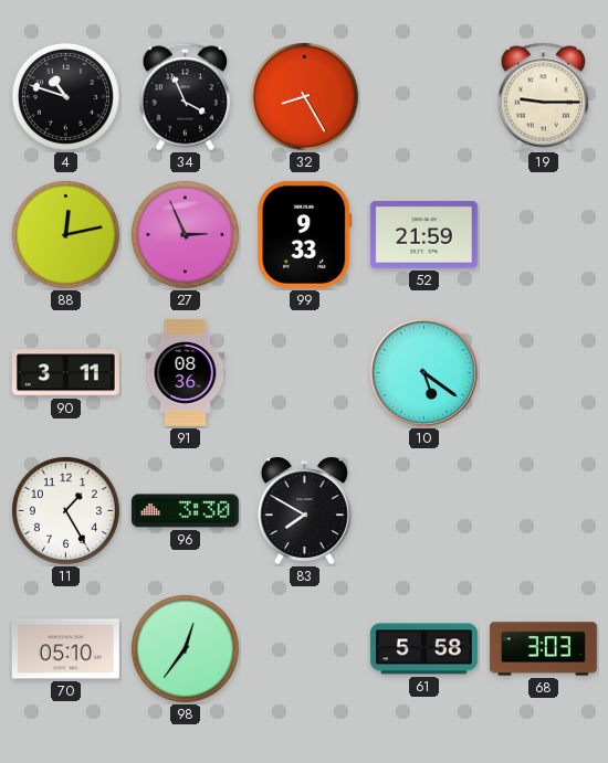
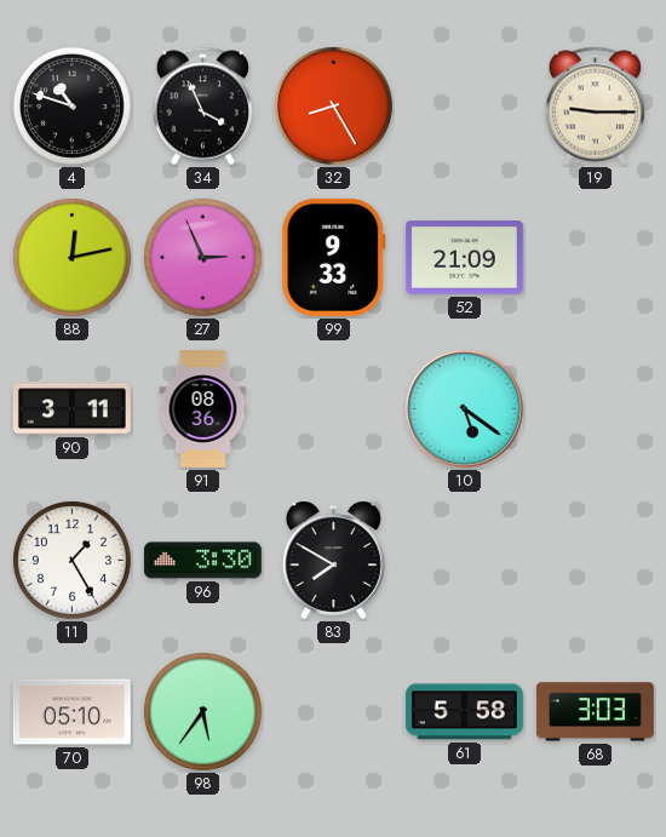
52: 21:59 -> 21:09
98: 12:36 -> 5:36
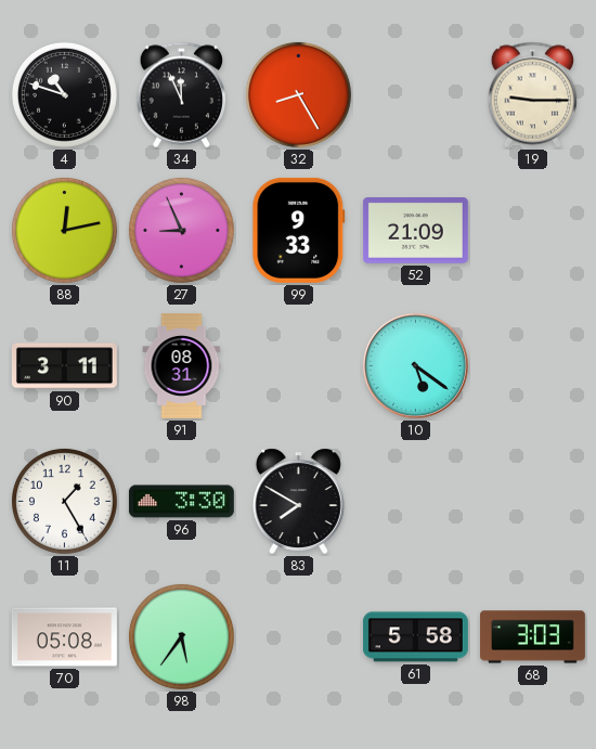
34: 3:56 -> 11:56
27: 2:56 -> 8:56
91: 08:36 -> 08:31
70: 05:10 -> 05:08
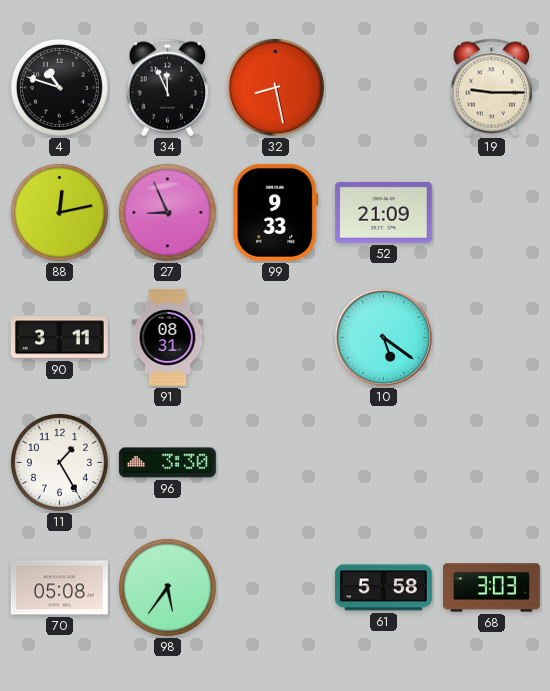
32: 8:25 -> 8:28
83: 7:50 -> none
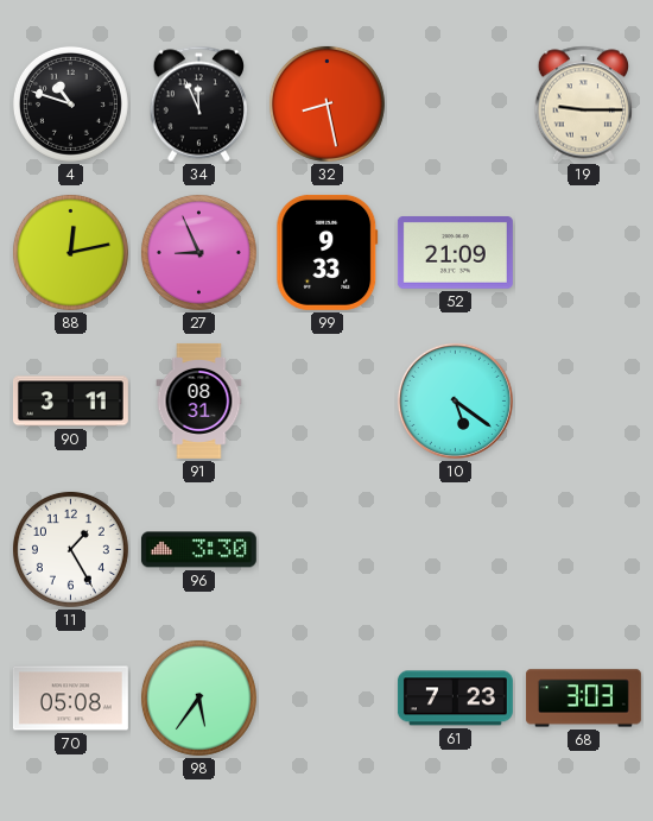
61: 5:58 -> 7:23
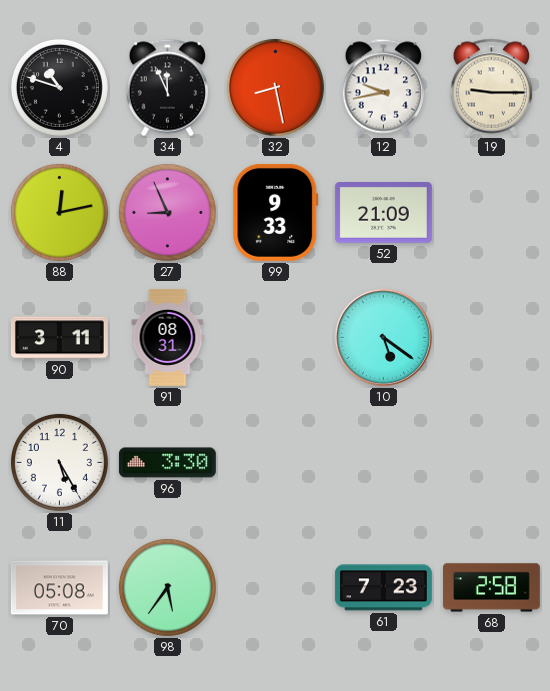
12: none -> 9:43
11: 1:25 -> 5:25
68: 3:03 -> 2:58
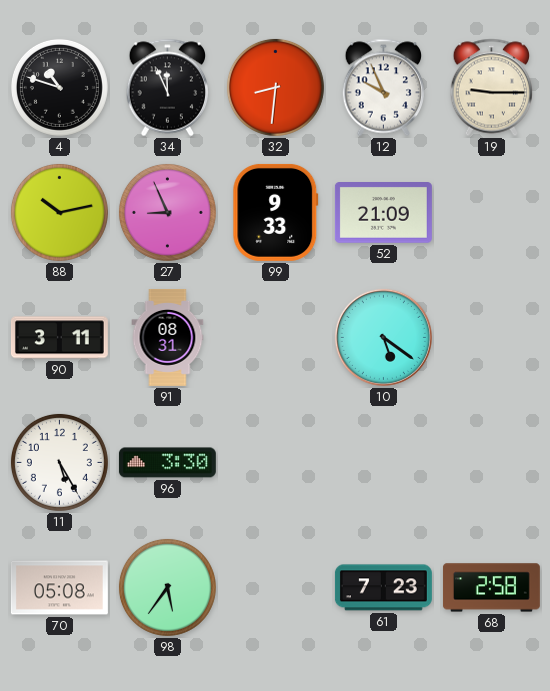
32: 8:28 -> 8:31
12: 9:43 -> 9:56
88: 12:13 -> 10:13
